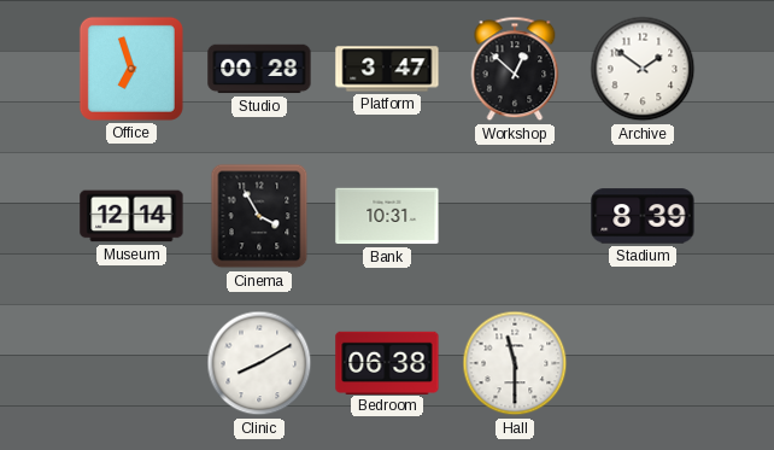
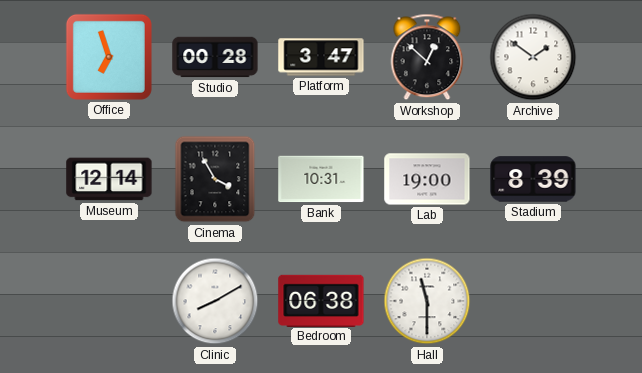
Lab: none -> 19:00
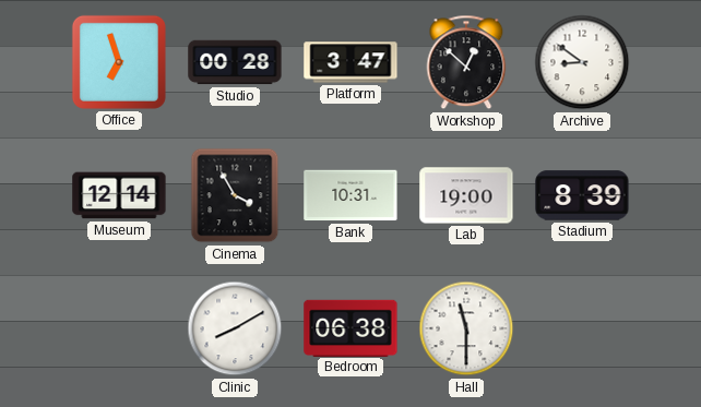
Archive: 1:51 -> 8:51
